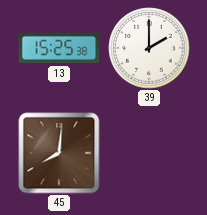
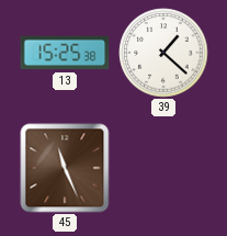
39: 2:00 -> 1:22
45: 8:01 -> 11:26
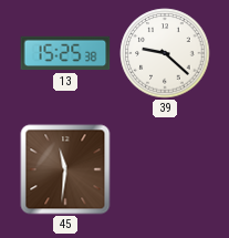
39: 1:22 -> 9:22
45: 11:26 -> 11:31
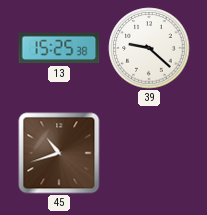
45: 11:31 -> 10:42
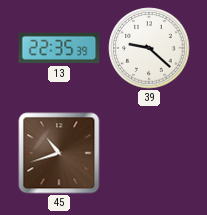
13: 15:25 -> 22:35
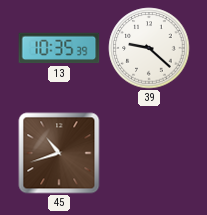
13: 22:35 -> 10:35
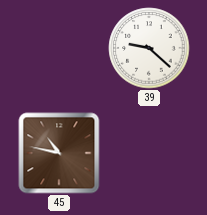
13: 10:35 -> none
45: 10:42 -> 10:47
